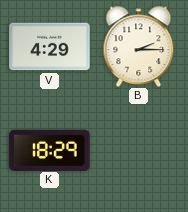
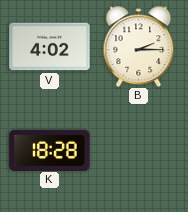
V: 4:29 -> 4:02
K: 18:29 -> 18:28
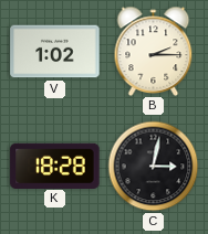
V: 4:02 -> 1:02
C: none -> 3:02
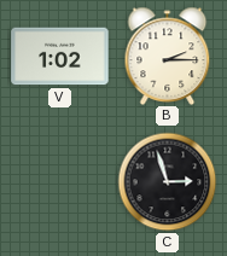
K: 18:28 -> none
C: 3:02 -> 2:57
